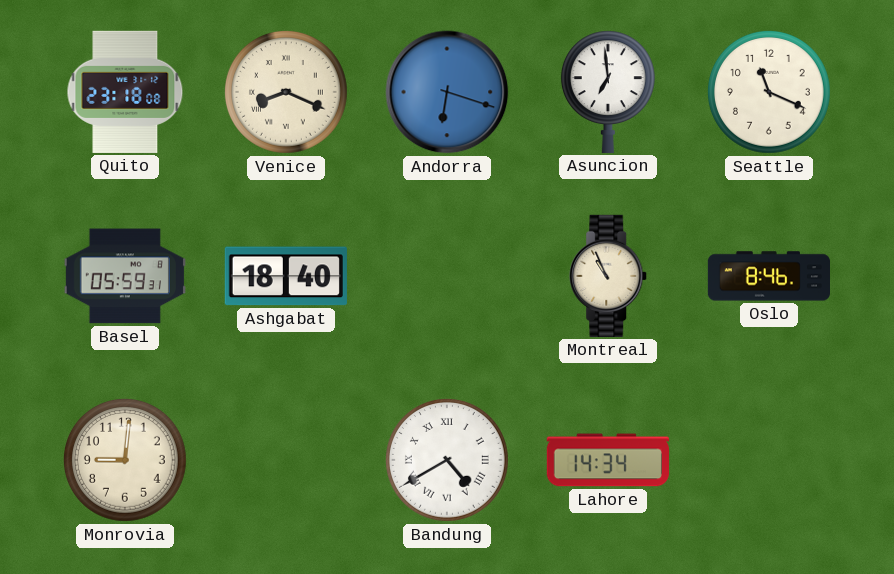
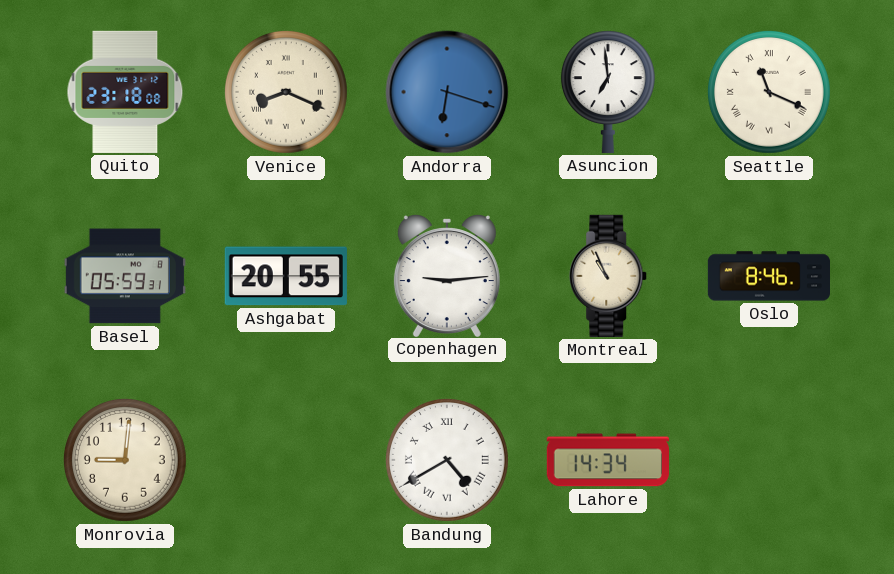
Seattle numerals: Arabic -> Roman
Ashgabat: 18:40 -> 20:55
Copenhagen: none -> 9:14
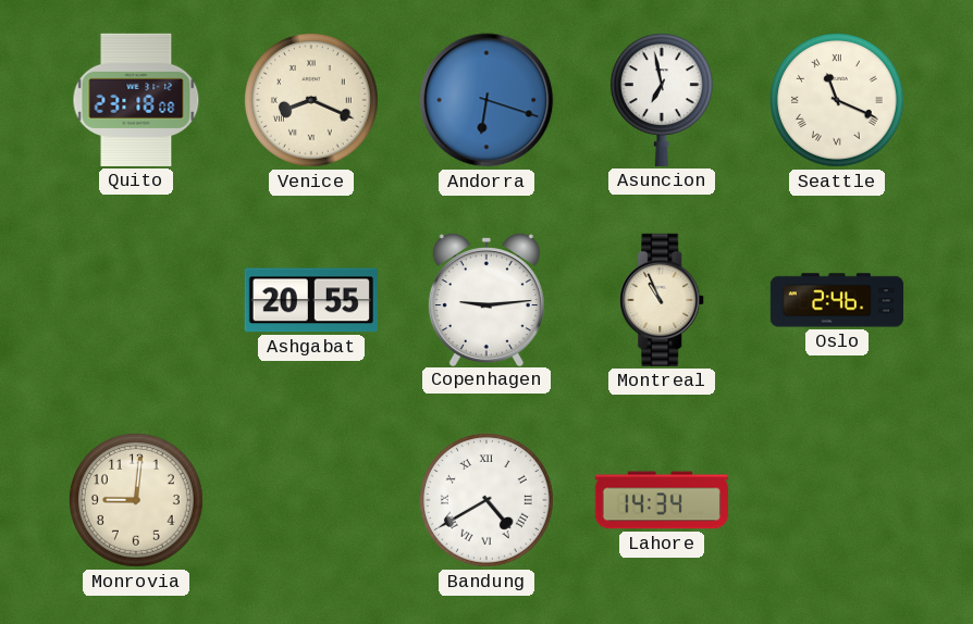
Asuncion: 6:59 -> 6:58
Basel: 05:59 -> none
Oslo: 8:46 -> 2:46
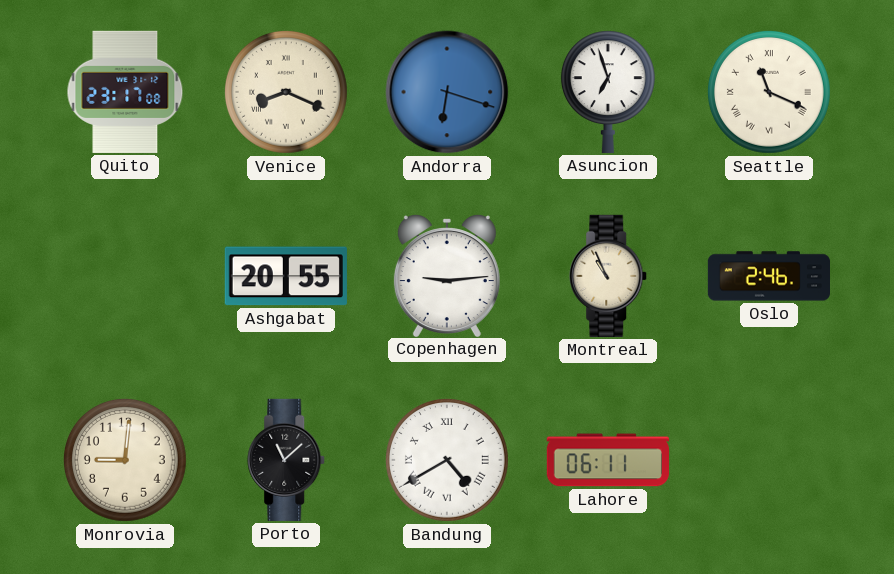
Quito: 23:18 -> 23:17
Asuncion: 6:58 -> 6:57
Porto: none -> 11:08
Lahore: 14:34 -> 06:11
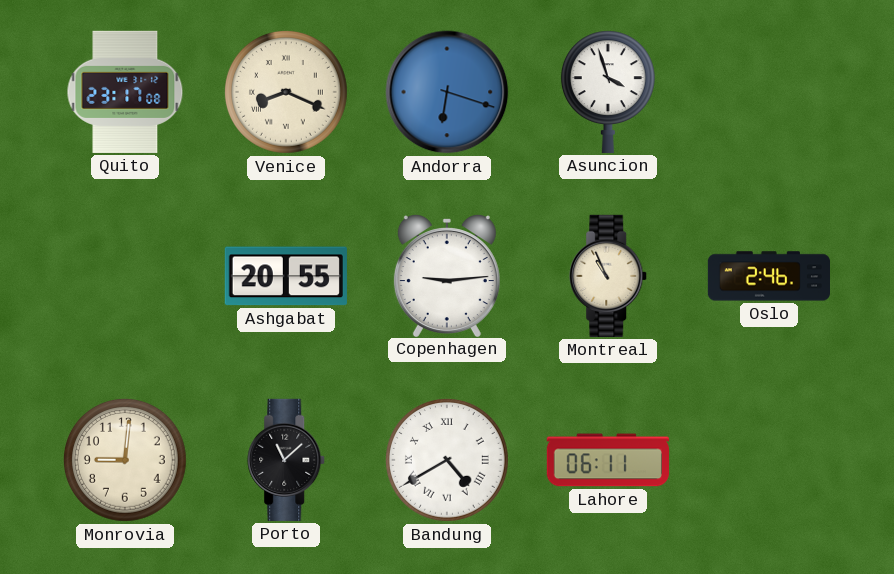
Asuncion: 6:57 -> 3:57
Seattle: 11:19 -> none
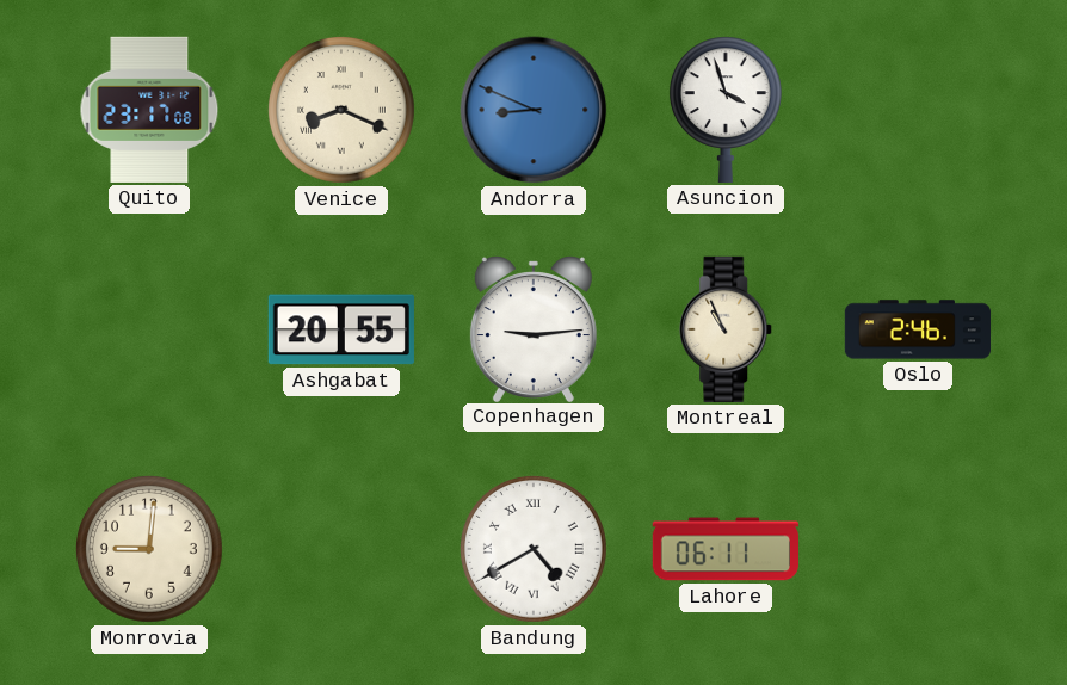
Andorra: 6:18 -> 8:49
Porto: 11:08 -> none
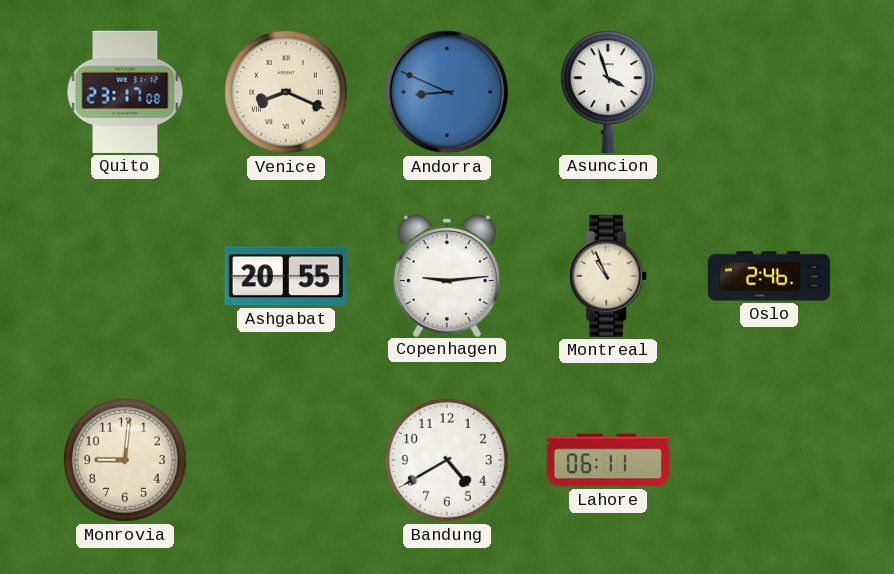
Bandung numerals: Roman -> Arabic
